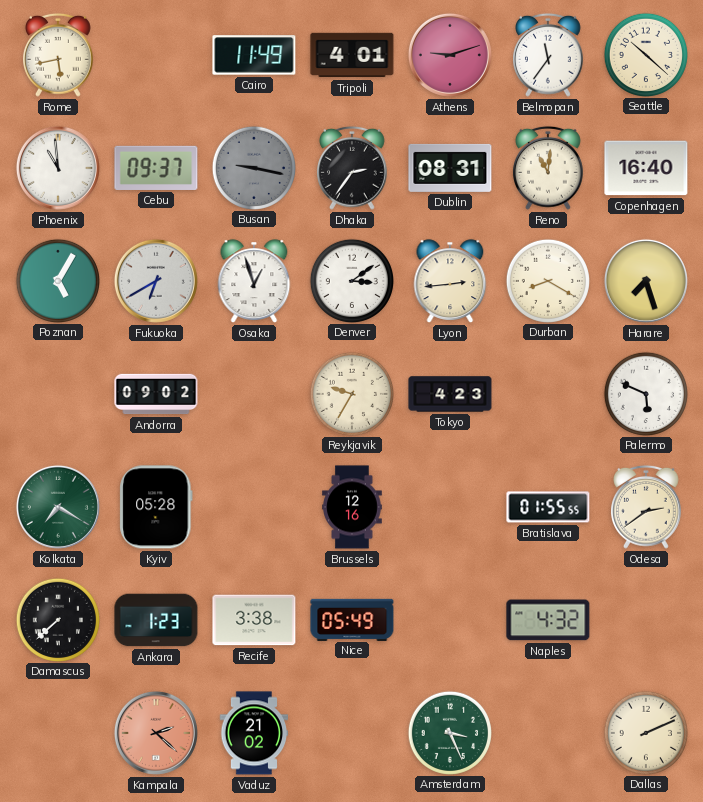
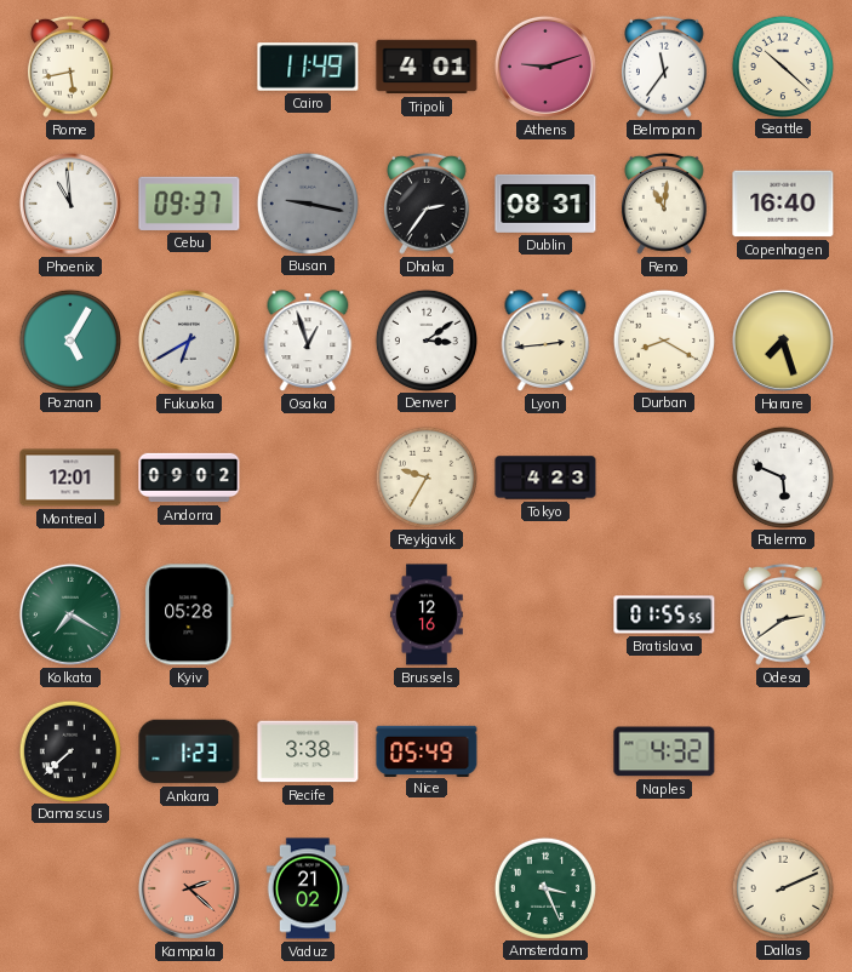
Montreal: none -> 12:01
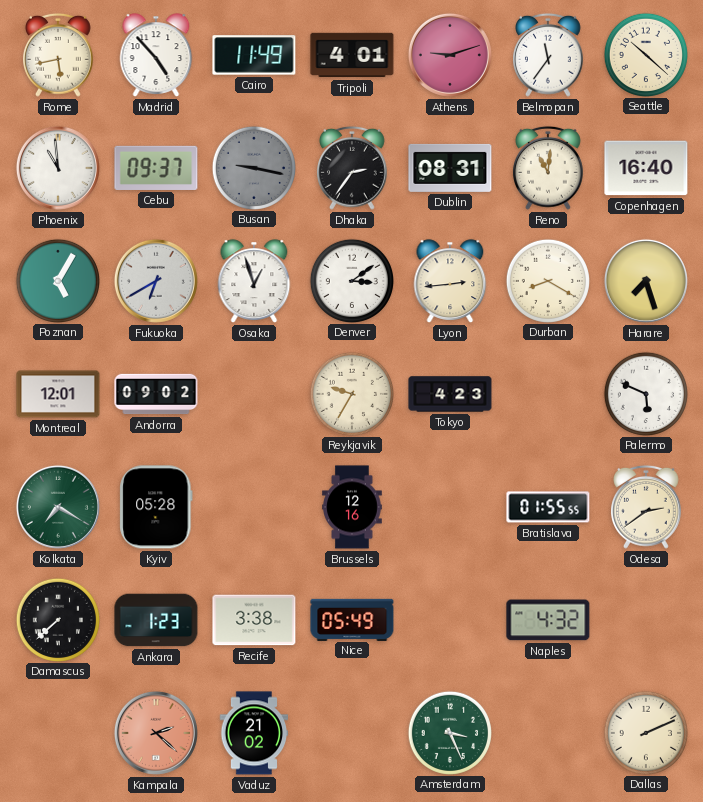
Madrid: none -> 4:53
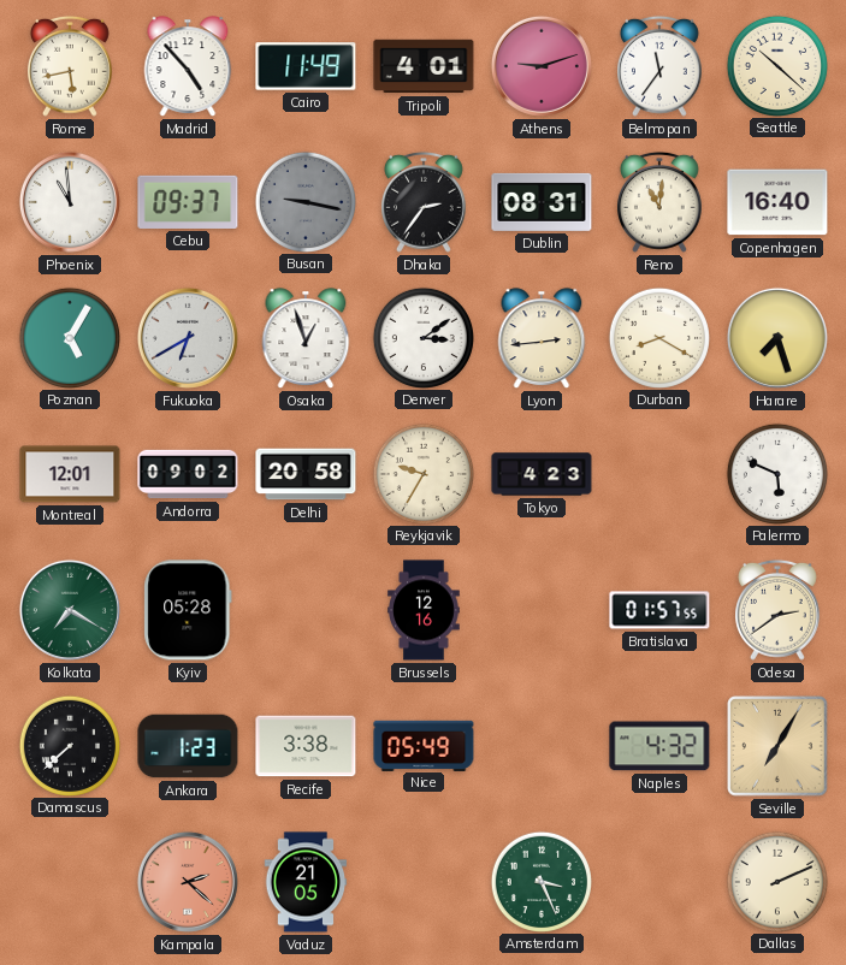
Delhi: none -> 20:58
Bratislava: 01:55 -> 01:57
Seville: none -> 7:05
Vaduz: 21:02 -> 21:05
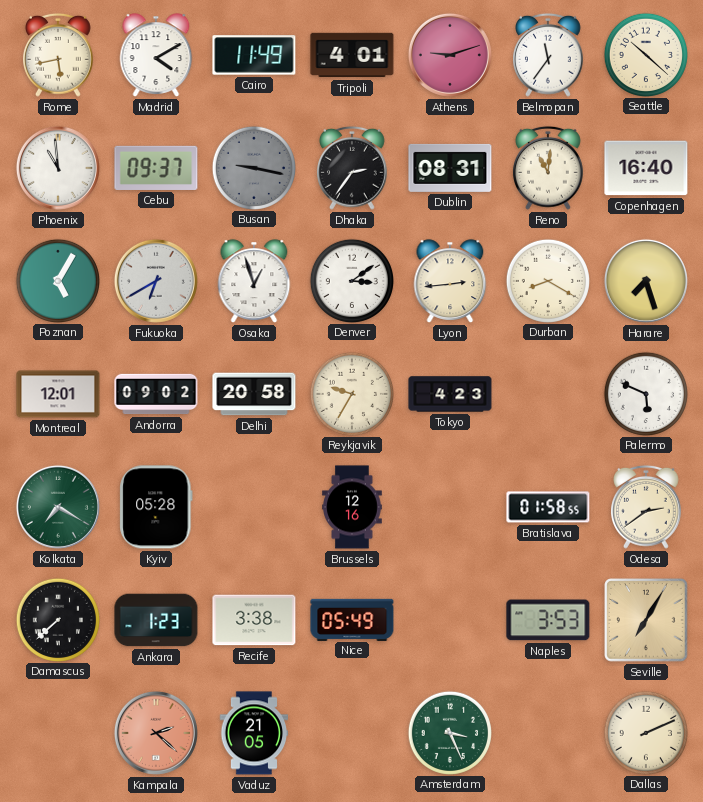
Madrid: 4:53 -> 4:10
Bratislava: 01:57 -> 01:58
Naples: 4:32 -> 3:53
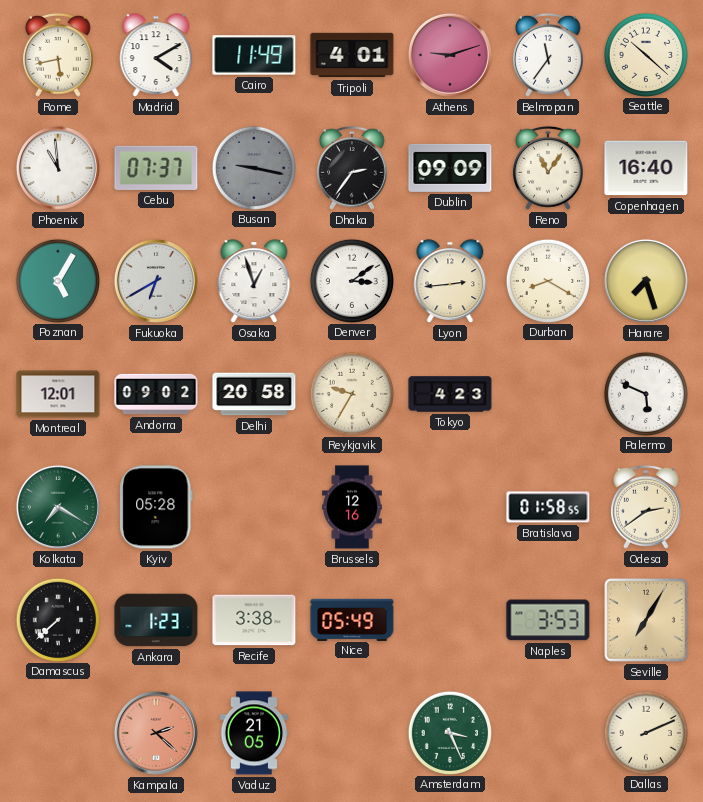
Cebu: 09:37 -> 07:37
Dublin: 08:31 -> 09:09
Reno: 11:01 -> 11:06
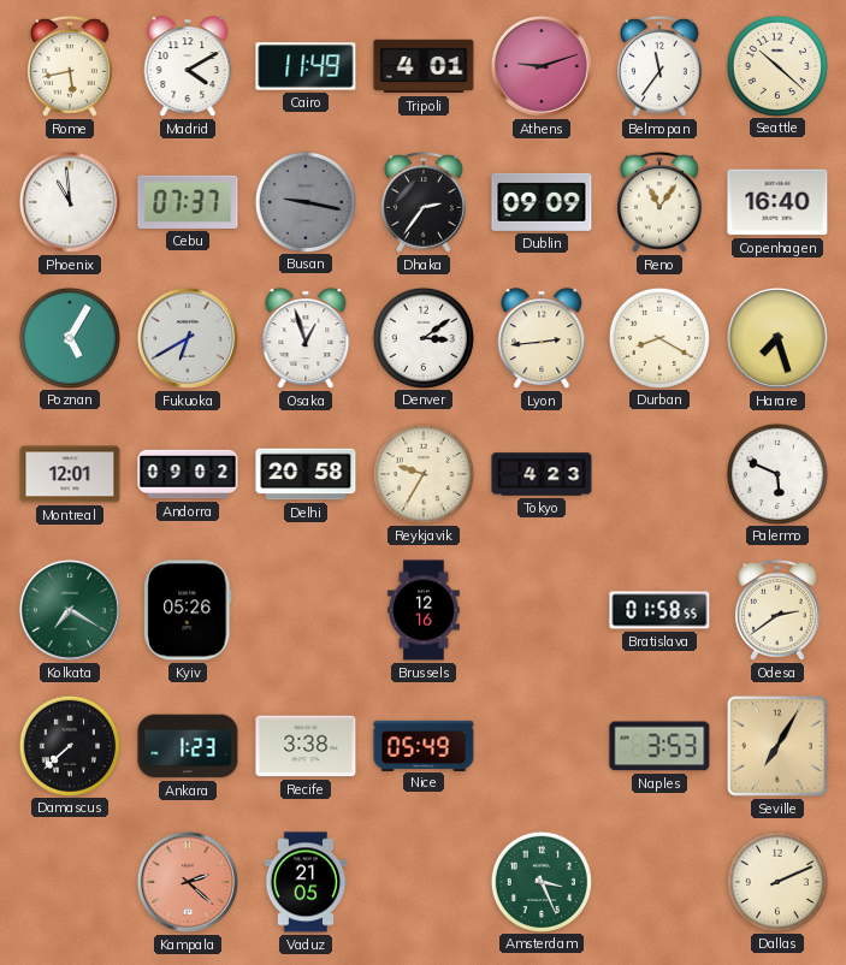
Kyiv: 05:28 -> 05:26
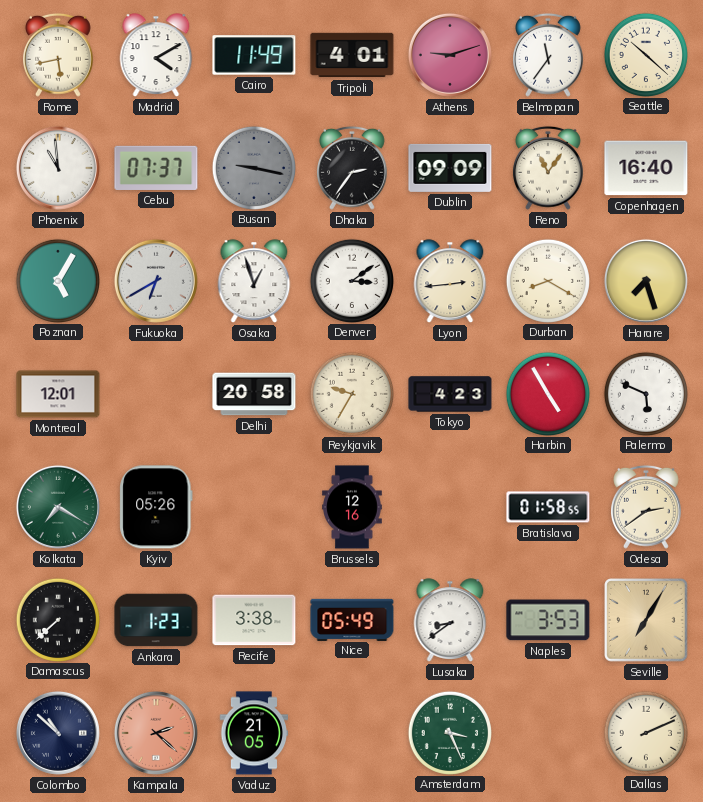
Andorra: 09:02 -> none
Harbin: none -> 4:55
Lusaka: none -> 8:39
Colombo: none -> 10:52
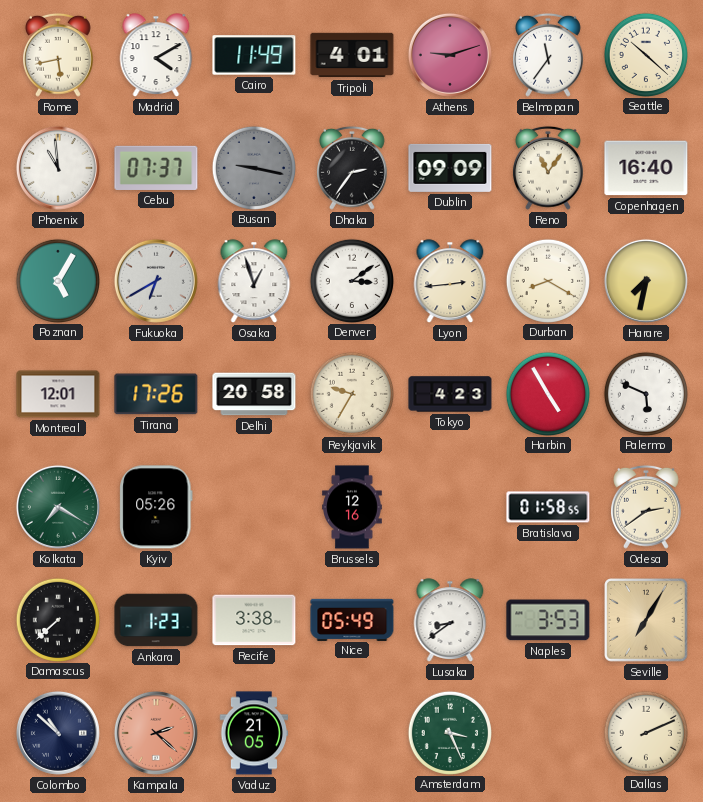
Harare: 7:27 -> 7:32
Tirana: none -> 17:26
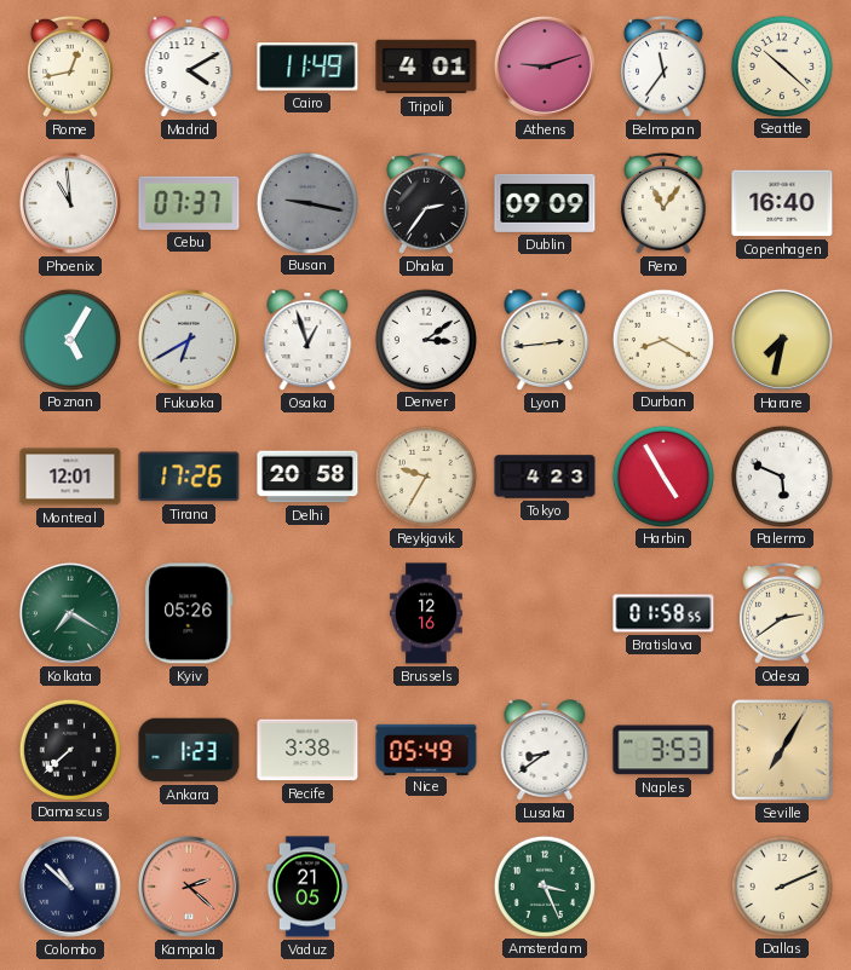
Rome: 5:43 -> 12:43
